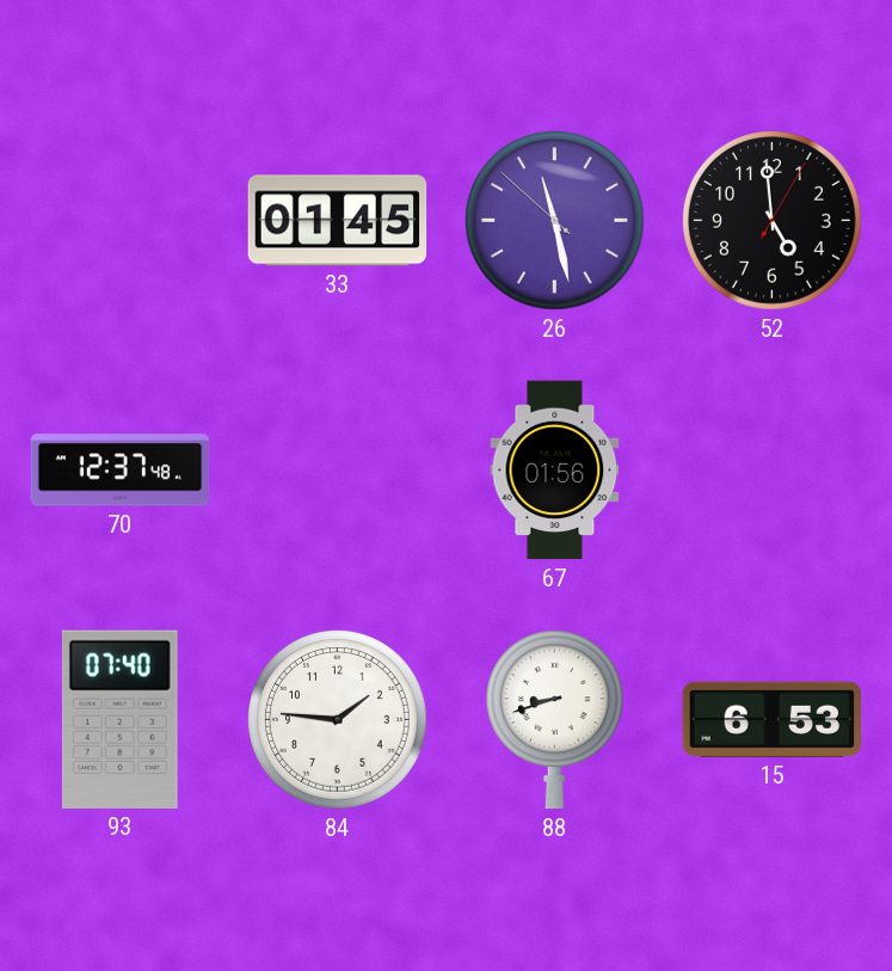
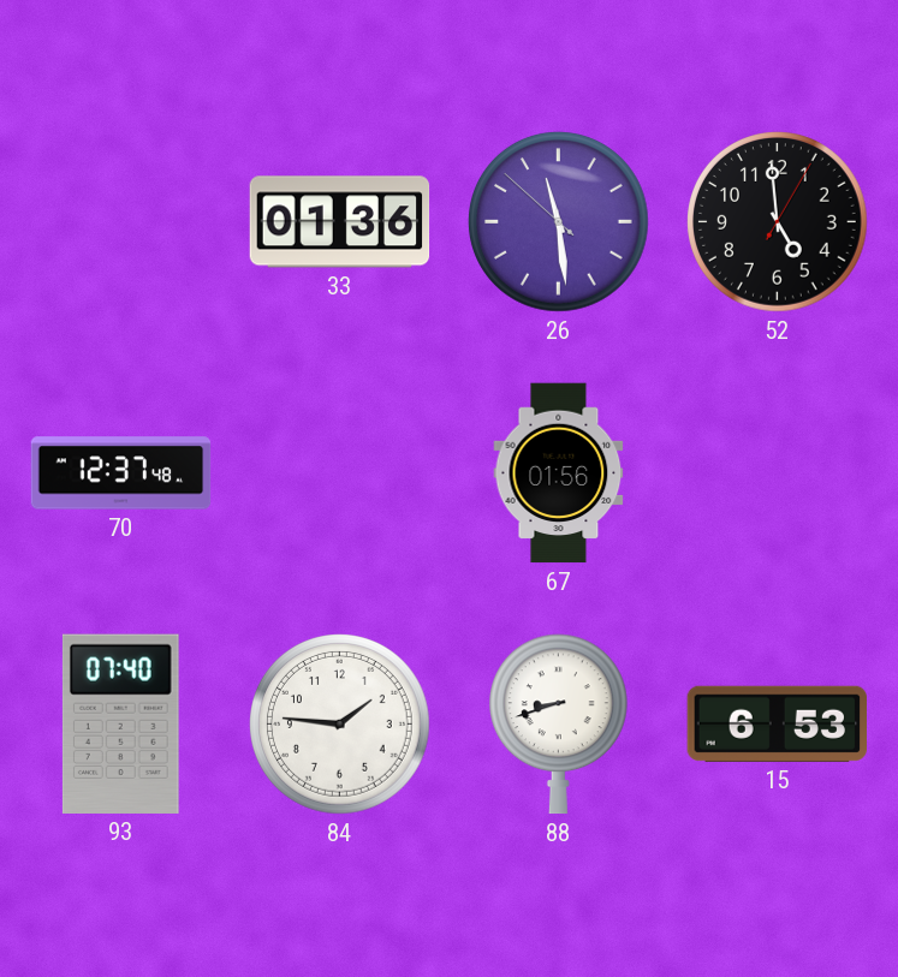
33: 01:45 -> 01:36
26: 11:27 -> 11:28
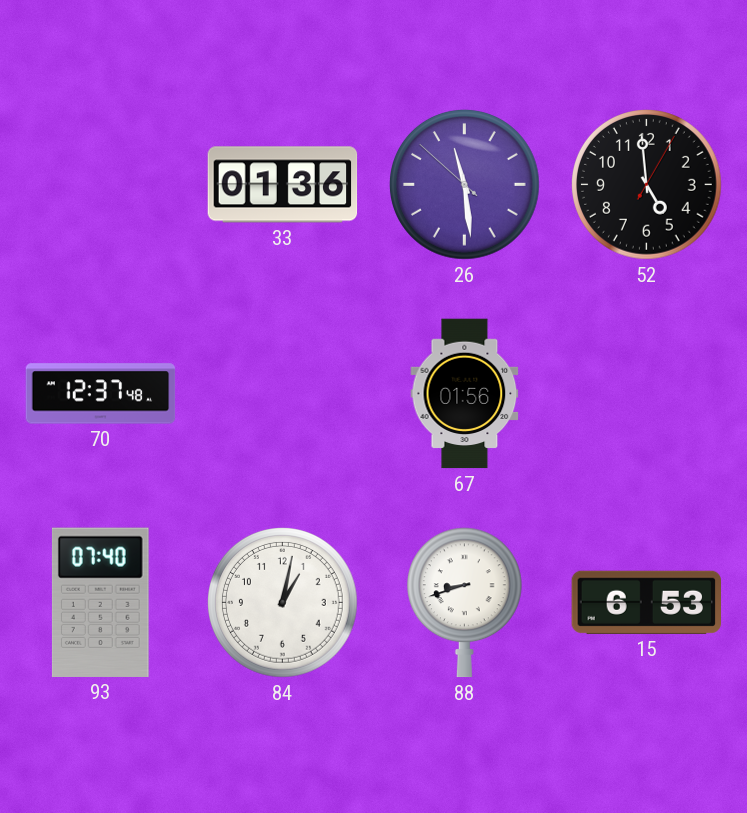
84: 1:46 -> 1:02
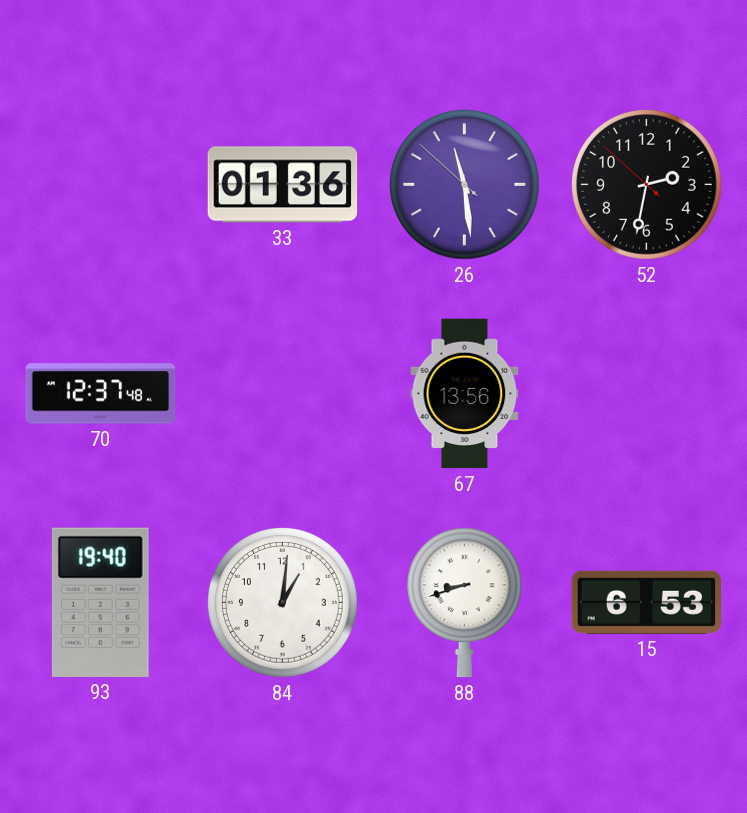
52: 4:59 -> 2:31
67: 01:56 -> 13:56
93: 07:40 -> 19:40
84: 1:02 -> 1:01
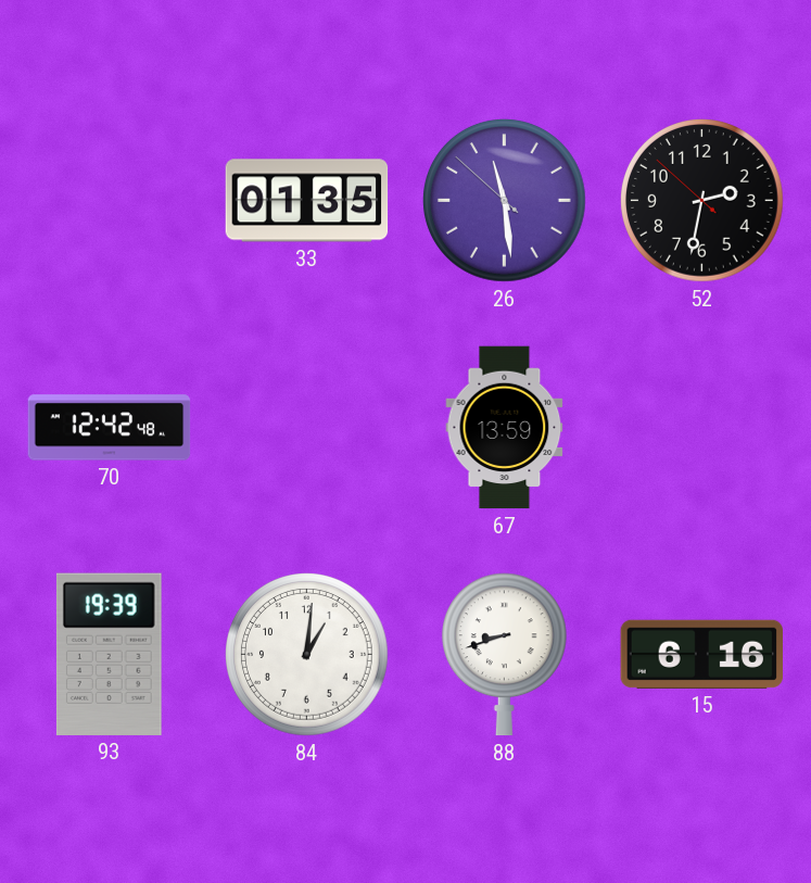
33: 01:36 -> 01:35
70: 12:37 -> 12:42
67: 13:56 -> 13:59
93: 19:40 -> 19:39
15: 6:53 -> 6:16
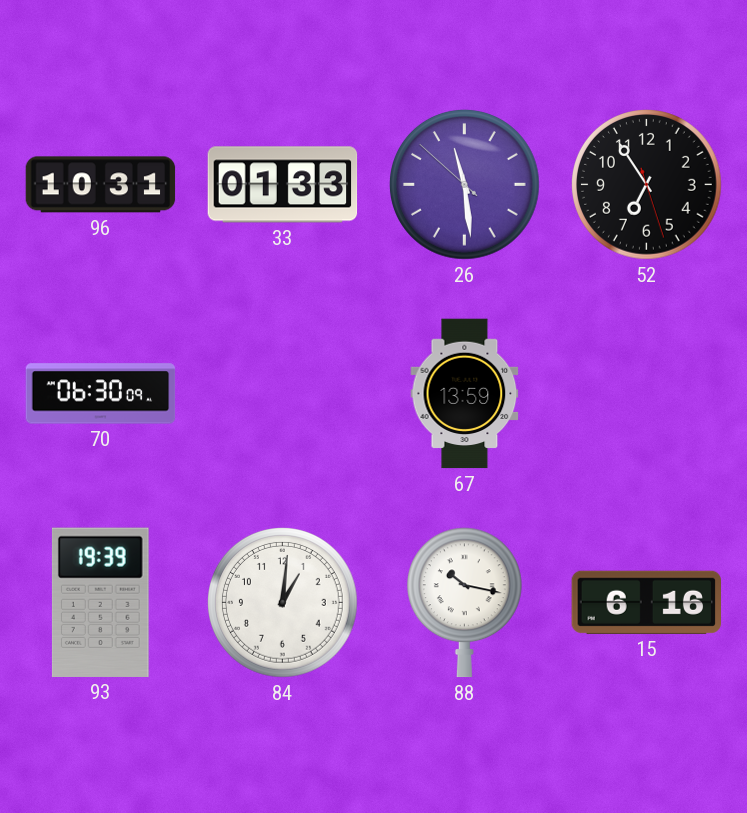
96: none -> 10:31
33: 01:35 -> 01:33
52: 2:31 -> 6:54
70: 12:42 -> 06:30
88: 8:42 -> 10:17
